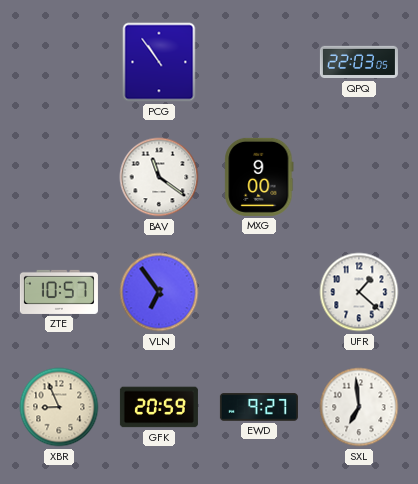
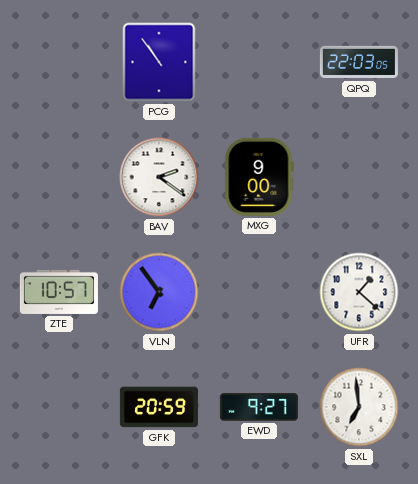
BAV: 11:21 -> 2:21
XBR: 8:56 -> none
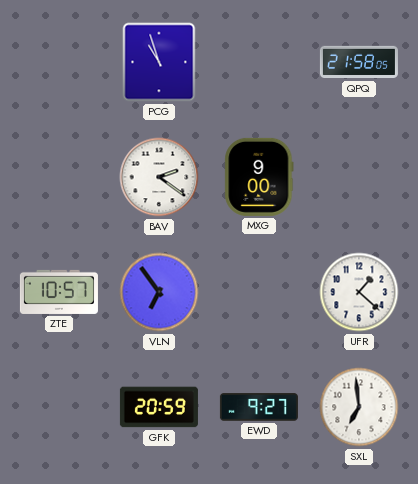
PCG: 10:54 -> 10:57
QPQ: 22:03 -> 21:58
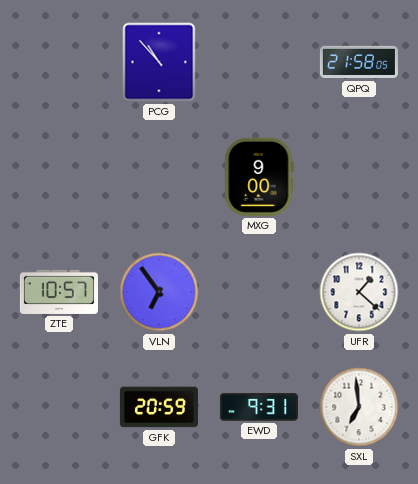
PCG: 10:57 -> 10:53
BAV: 2:21 -> none
EWD: 9:27 -> 9:31
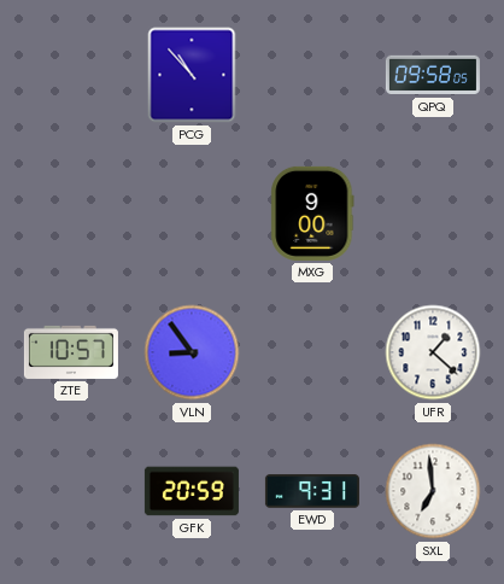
QPQ: 21:58 -> 09:58
VLN: 6:54 -> 8:54
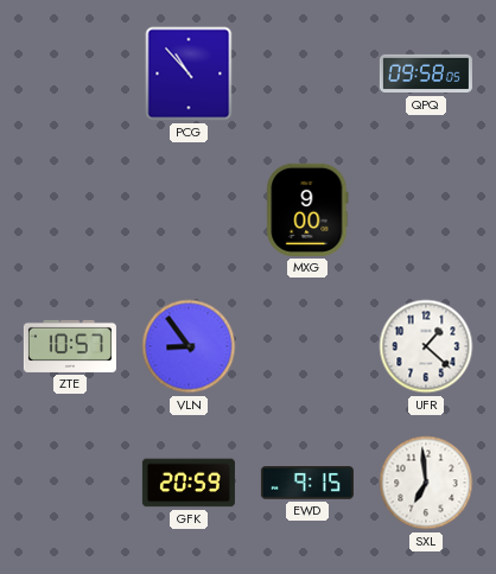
EWD: 9:31 -> 9:15
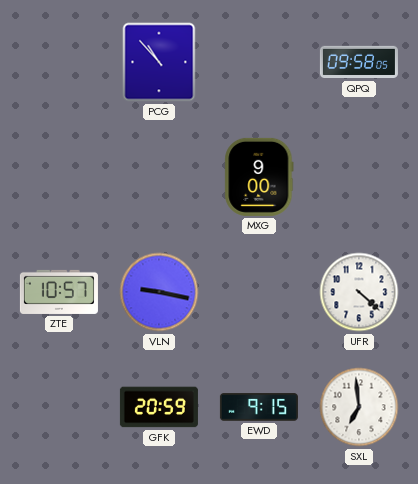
VLN: 8:54 -> 9:17
UFR: 1:22 -> 4:22
